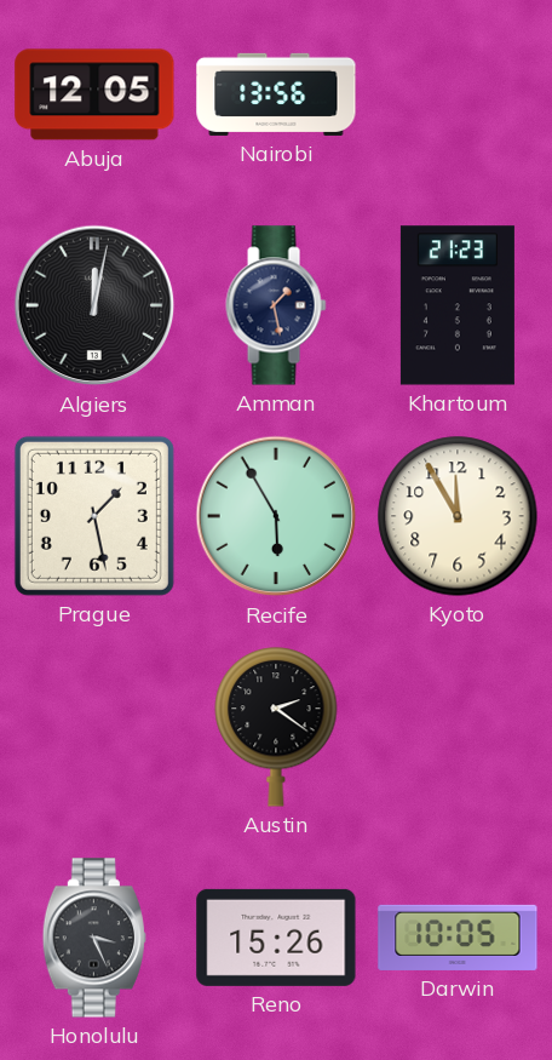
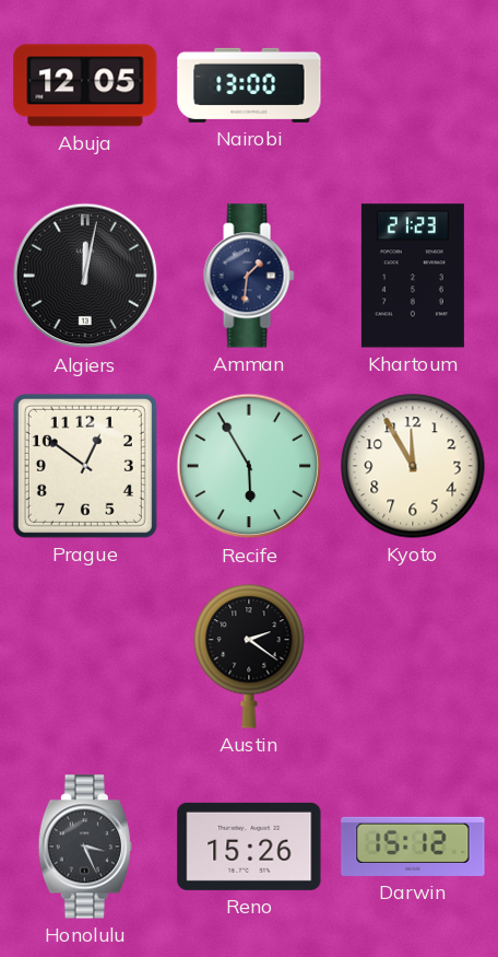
Nairobi: 13:56 -> 13:00
Amman: 1:28 -> 1:31
Prague: 1:28 -> 12:51
Darwin: 10:05 -> 15:12
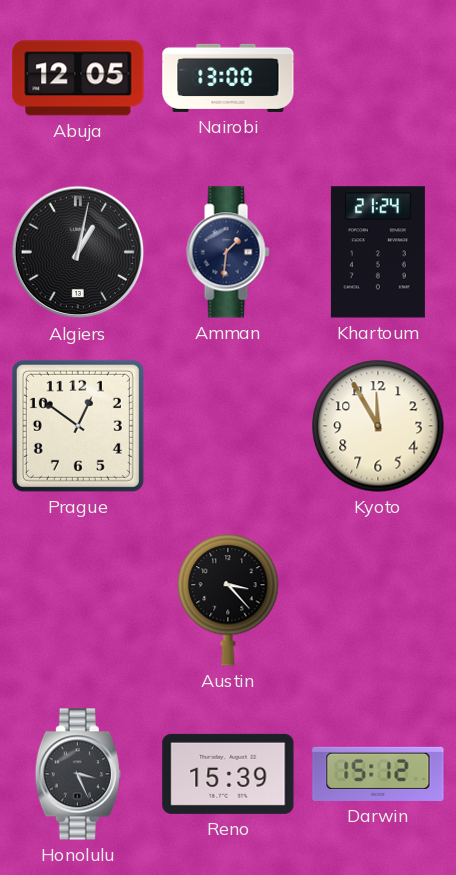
Algiers: 12:02 -> 1:02
Khartoum: 21:23 -> 21:24
Recife: 5:55 -> none
Austin: 2:21 -> 3:23
Reno: 15:26 -> 15:39
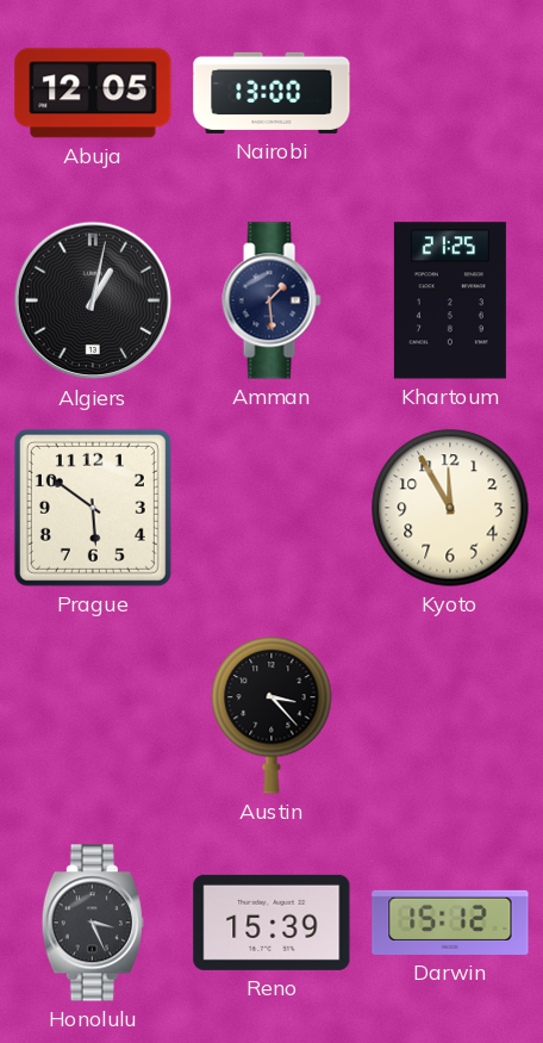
Amman: 1:31 -> 1:29
Khartoum: 21:24 -> 21:25
Prague: 12:51 -> 5:51
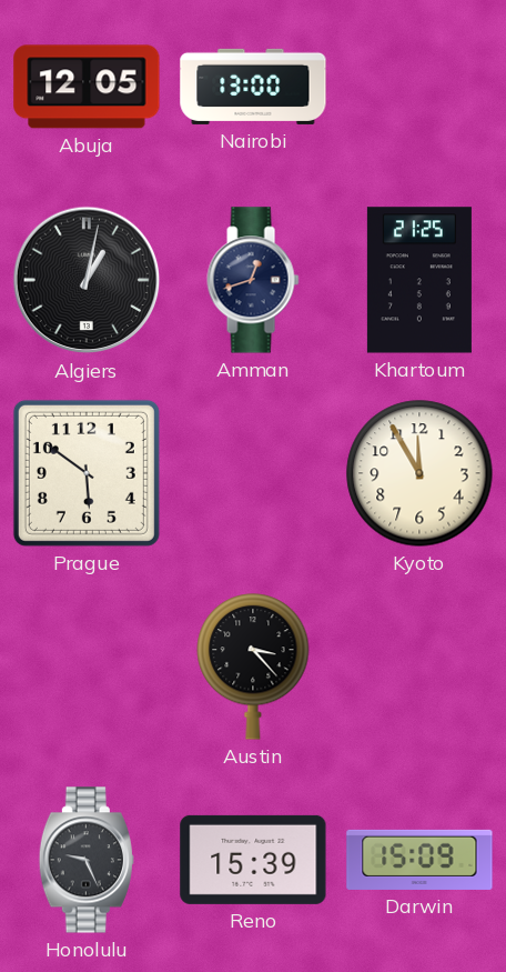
Amman: 1:29 -> 12:42
Honolulu: 3:26 -> 9:26
Darwin: 15:12 -> 15:09
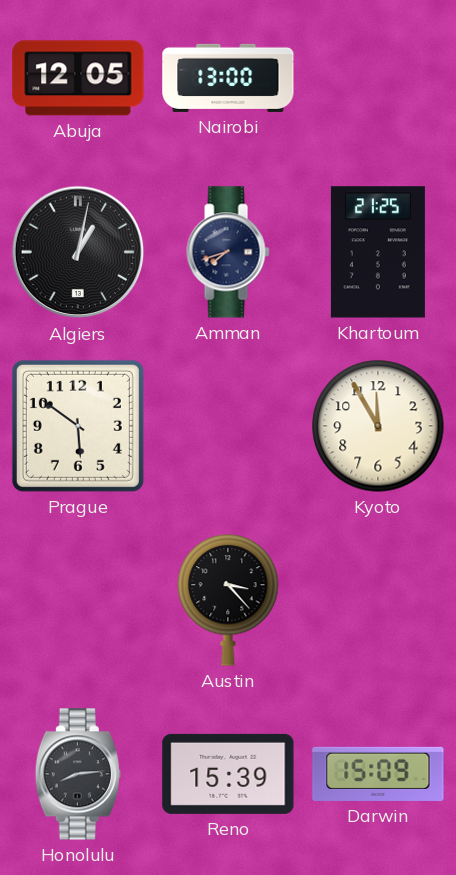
Amman: 12:42 -> 7:42
Honolulu: 9:26 -> 8:14
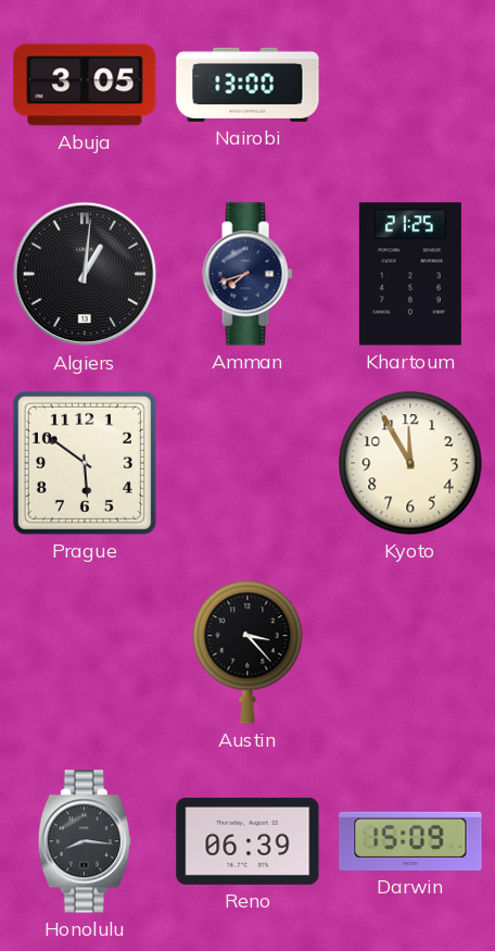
Abuja: 12:05 -> 3:05
Algiers: 1:02 -> 1:01
Honolulu: 8:14 -> 8:16
Reno: 15:39 -> 06:39
